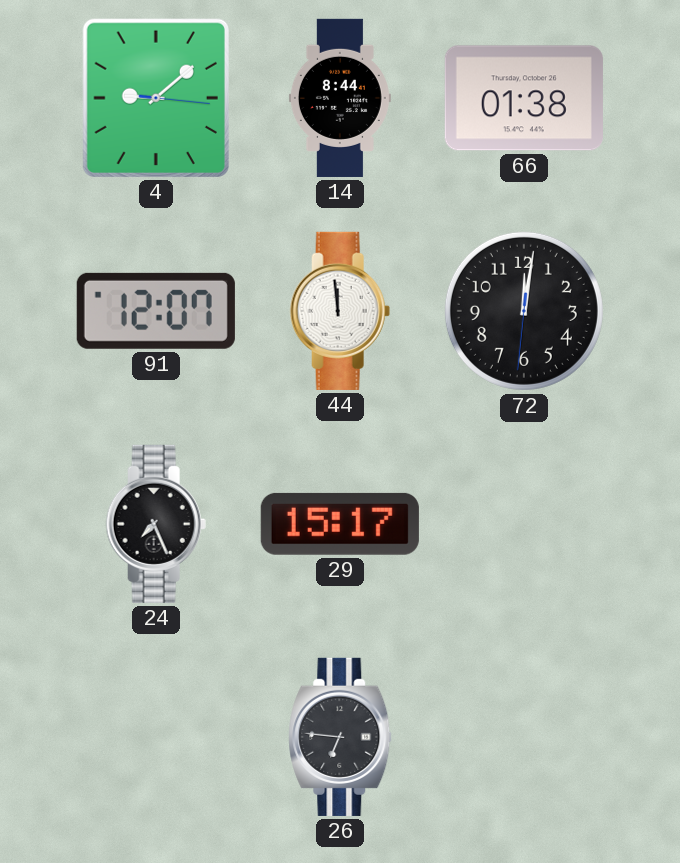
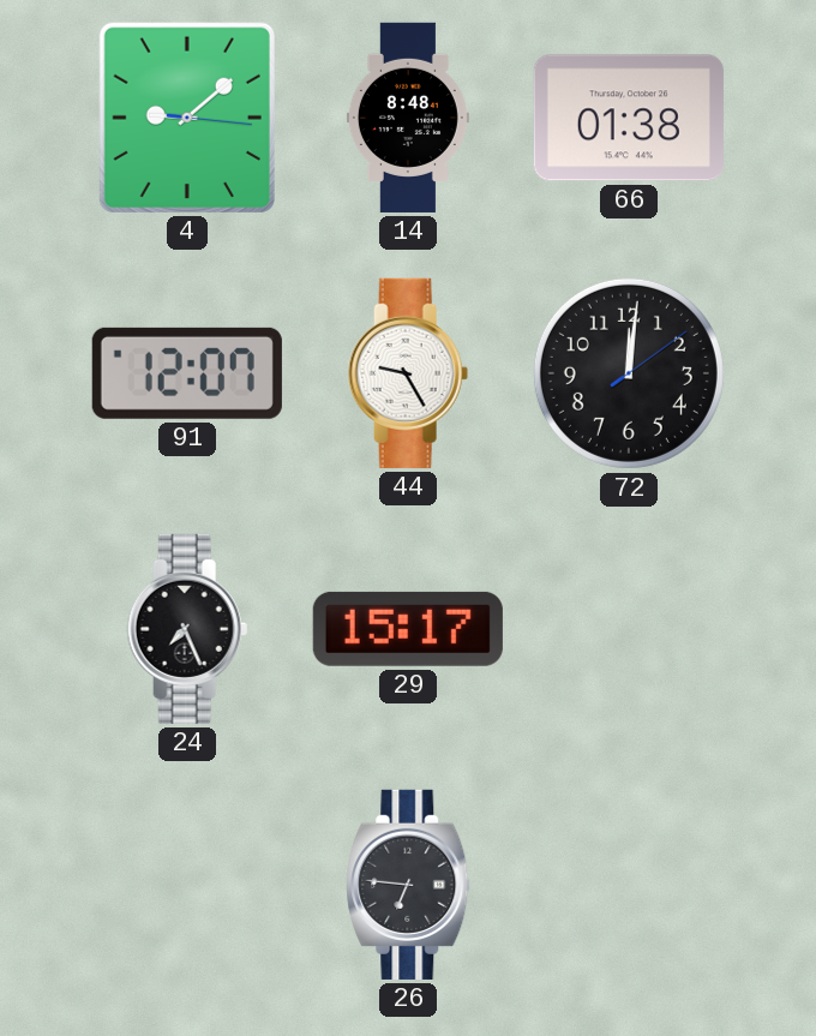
14: 8:44 -> 8:48
44: 11:59 -> 9:25
72: 12:01:31 -> 12:01:09
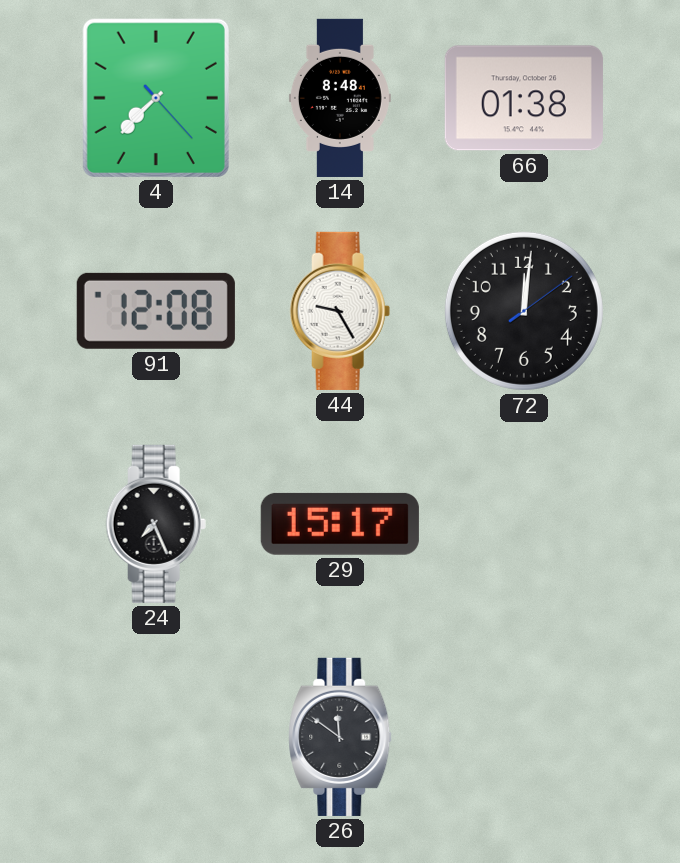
4: 9:08 -> 7:37
91: 12:07 -> 12:08
26: 6:46 -> 11:51
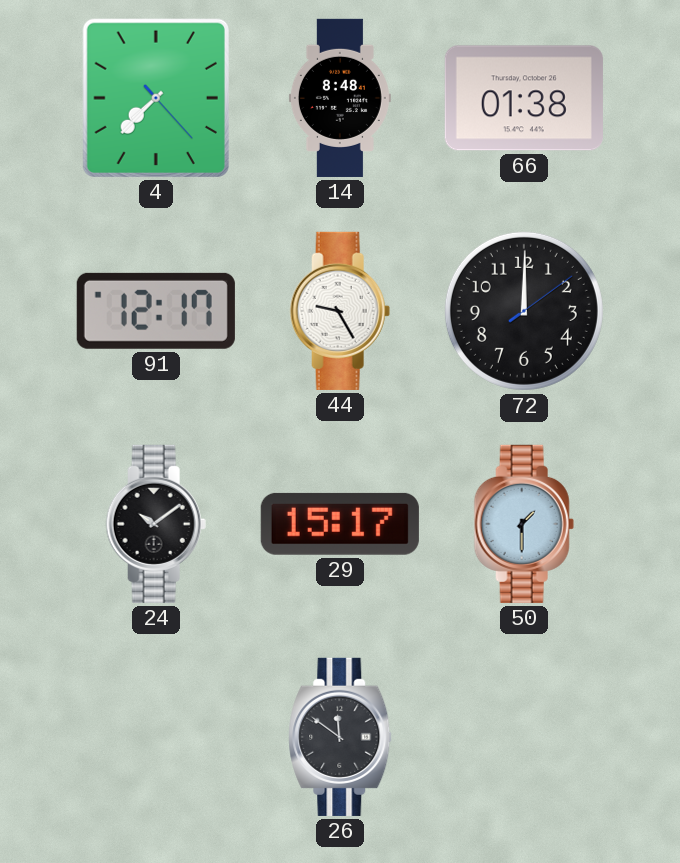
91: 12:08 -> 12:17
72: 12:01 -> 12:00
24: 7:26 -> 10:09
50: none -> 1:30
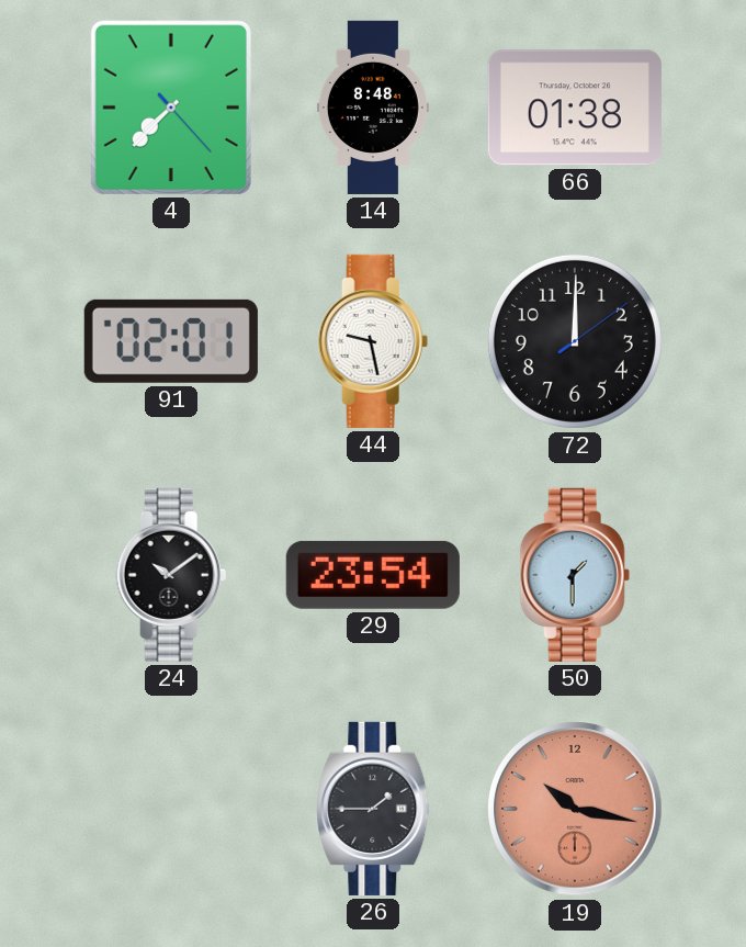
91: 12:17 -> 02:01
44: 9:25 -> 9:28
29: 15:17 -> 23:54
26: 11:51 -> 1:45
19: none -> 10:17
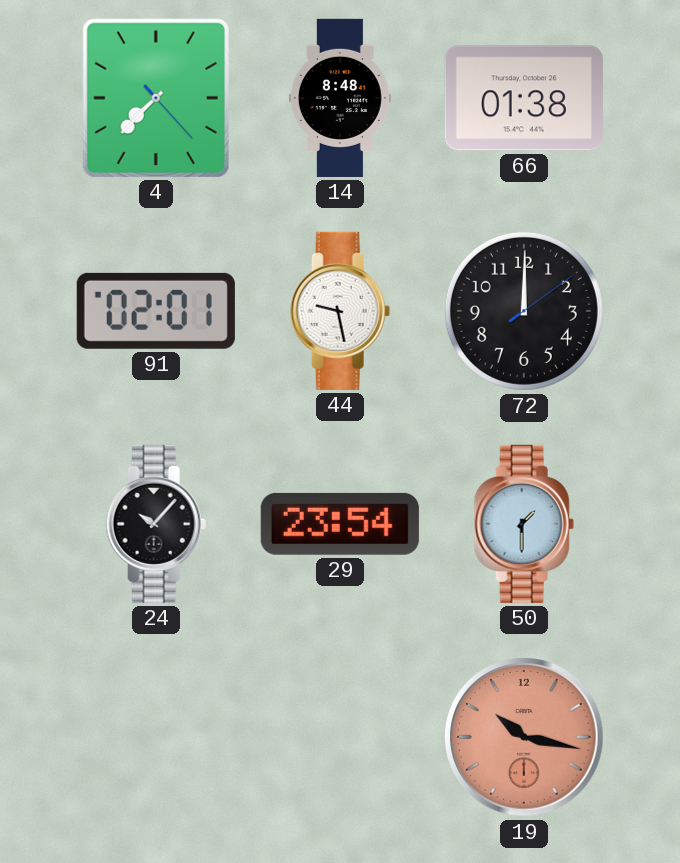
24: 10:09 -> 10:07
26: 1:45 -> none
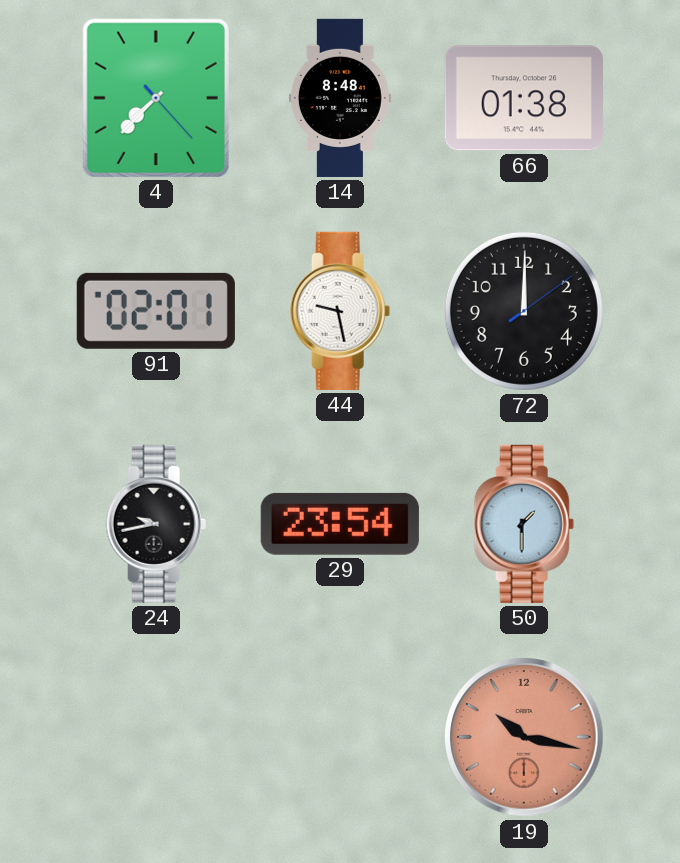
24: 10:07 -> 9:43
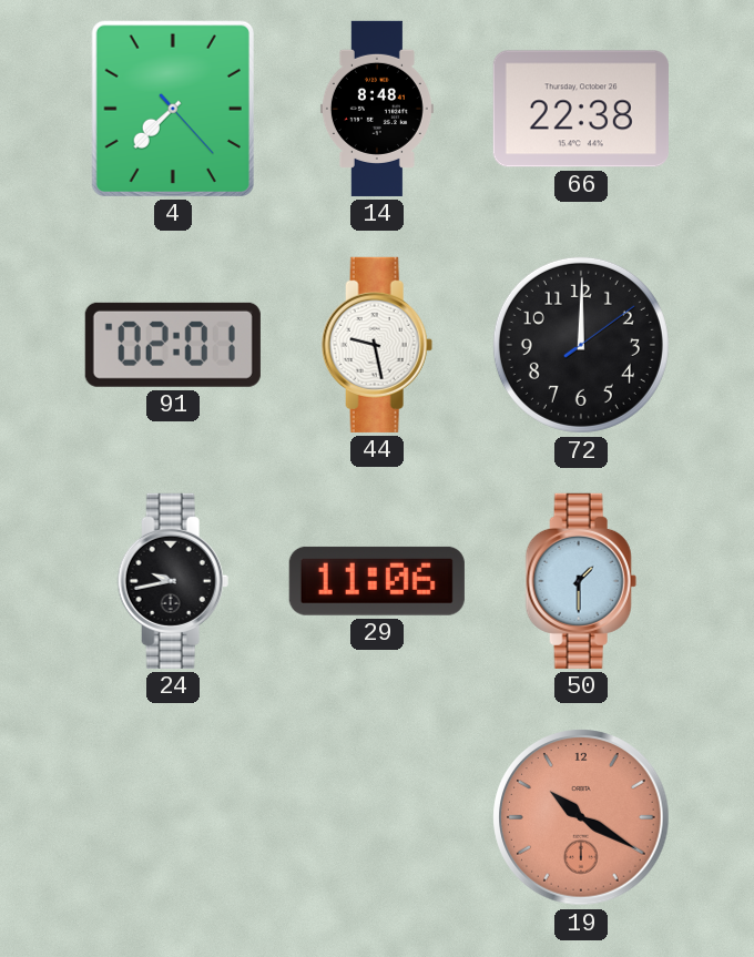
66: 01:38 -> 22:38
29: 23:54 -> 11:06
19: 10:17 -> 10:20
